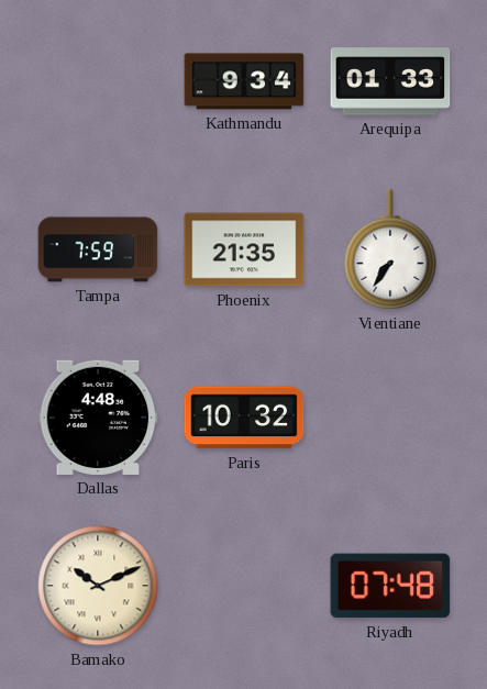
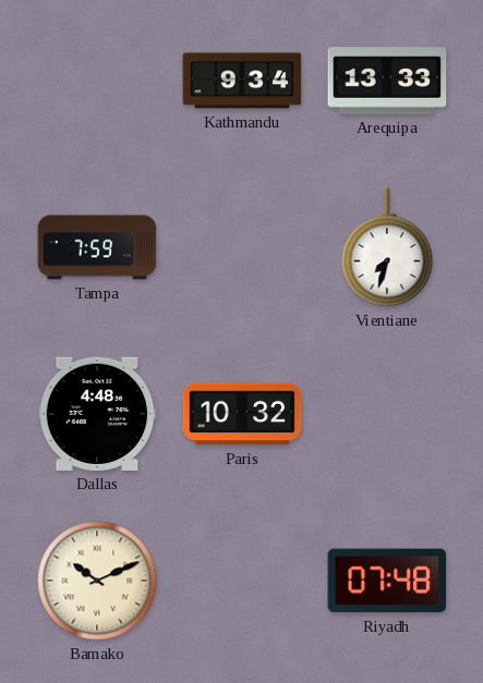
Arequipa: 01:33 -> 13:33
Phoenix: 21:35 -> none
Vientiane: 7:36 -> 7:33
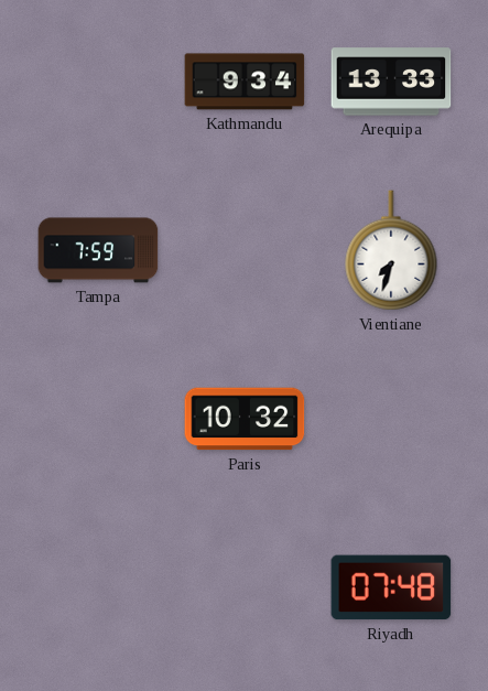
Dallas: 4:48 -> none
Bamako: 10:11 -> none
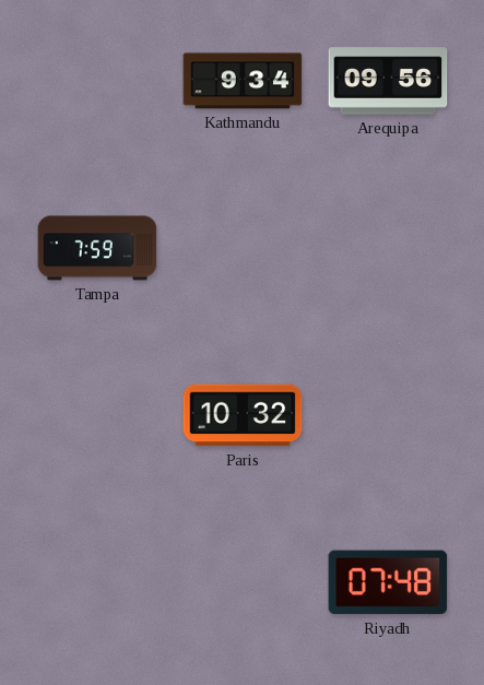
Arequipa: 13:33 -> 09:56
Vientiane: 7:33 -> none
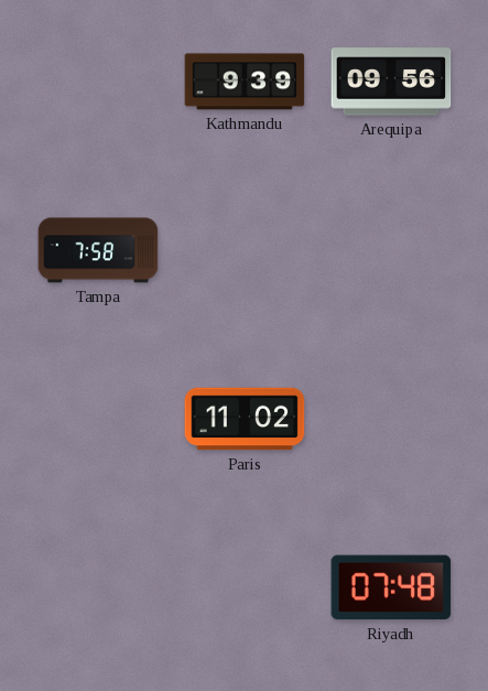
Kathmandu: 9:34 -> 9:39
Tampa: 7:59 -> 7:58
Paris: 10:32 -> 11:02
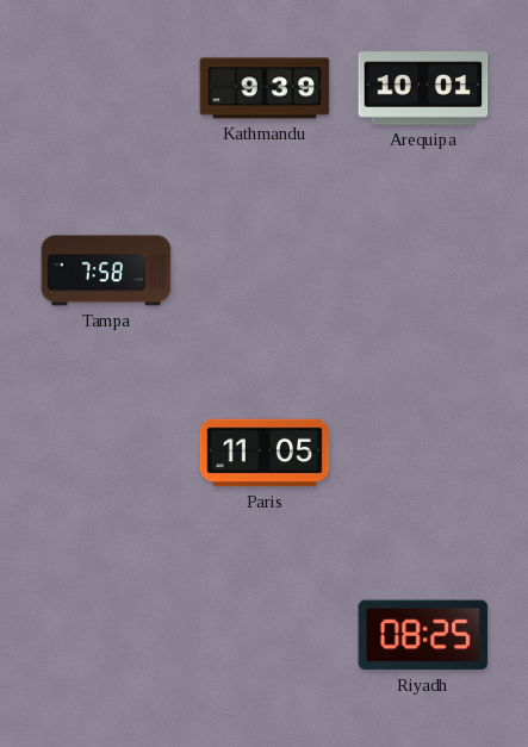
Arequipa: 09:56 -> 10:01
Paris: 11:02 -> 11:05
Riyadh: 07:48 -> 08:25
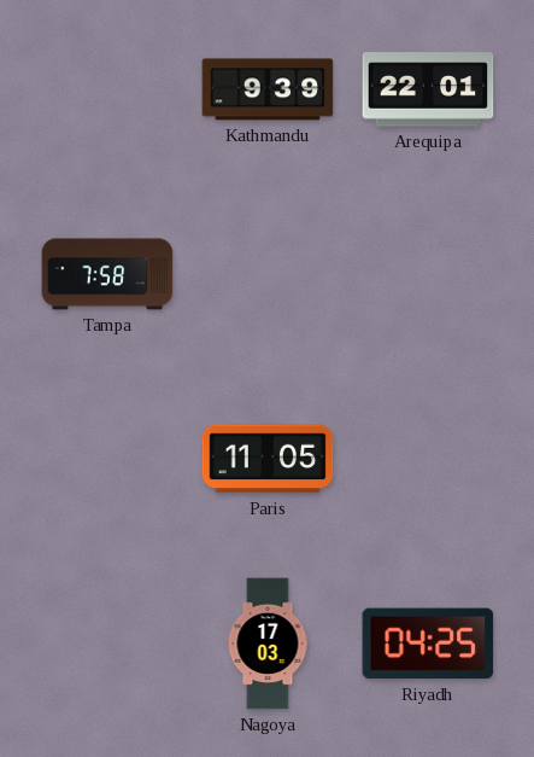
Arequipa: 10:01 -> 22:01
Nagoya: none -> 17:03
Riyadh: 08:25 -> 04:25
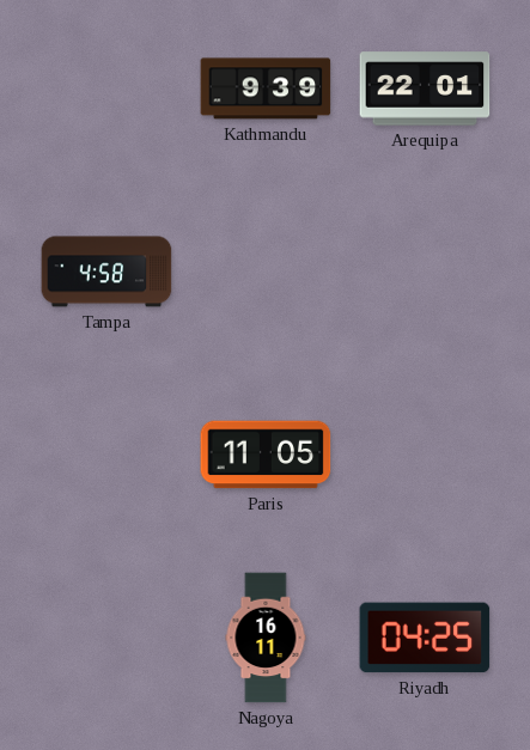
Tampa: 7:58 -> 4:58
Nagoya: 17:03 -> 16:11
